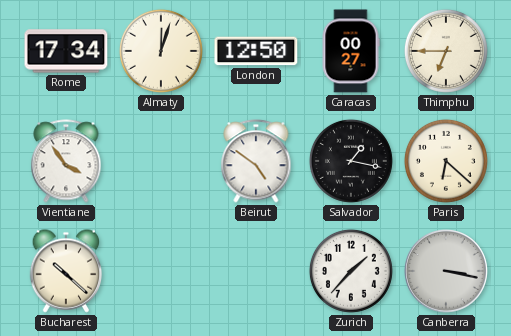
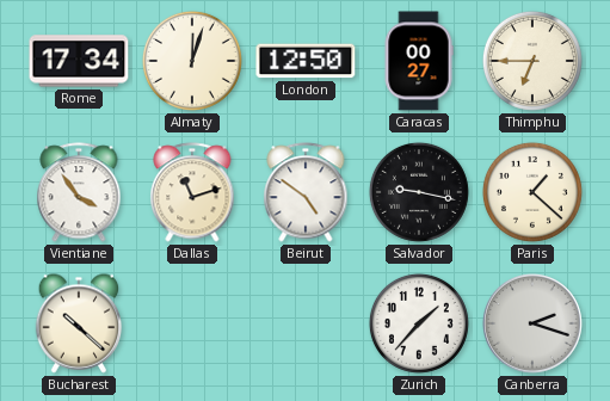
Dallas: none -> 11:12
Salvador: 1:17 -> 9:17
Paris: 6:22 -> 1:22
Canberra: 3:17 -> 2:18
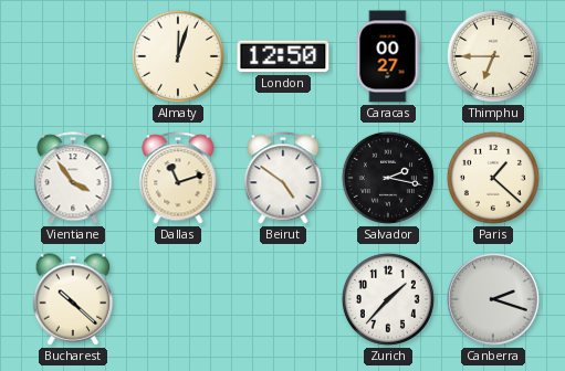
Rome: 17:34 -> none
Salvador: 9:17 -> 2:17
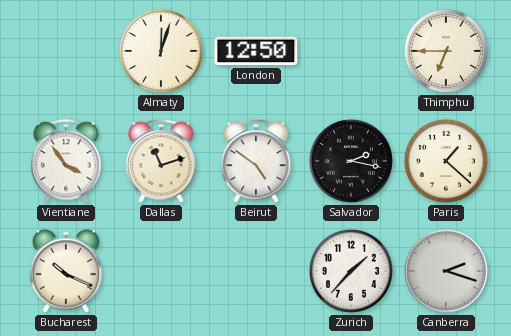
Caracas: 00:27 -> none
Bucharest: 10:22 -> 10:19
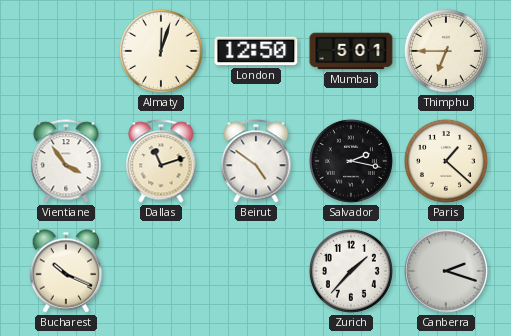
Mumbai: none -> 5:01
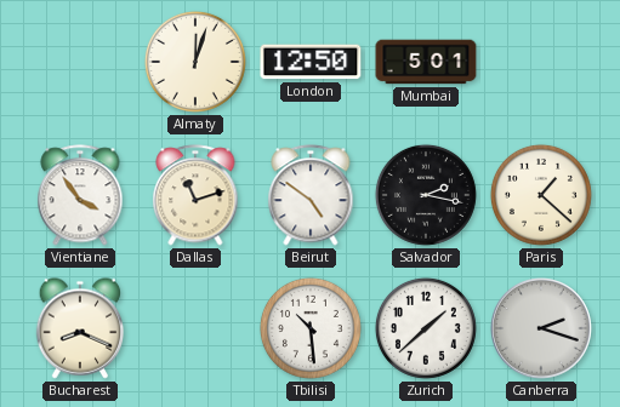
Thimphu: 6:45 -> none
Bucharest: 10:19 -> 8:19
Tbilisi: none -> 10:29
Zurich: 1:37 -> 1:38
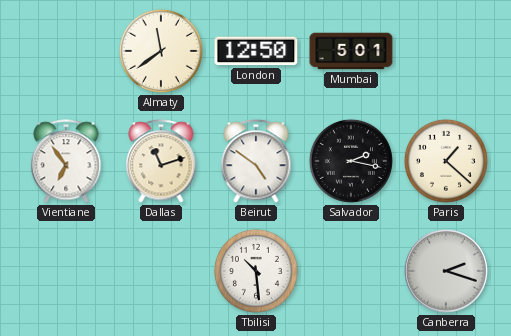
Almaty: 12:03 -> 11:39
Vientiane: 3:54 -> 6:54
Bucharest: 8:19 -> none
Zurich: 1:38 -> none
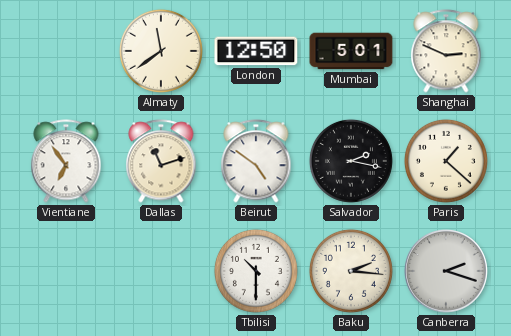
Shanghai: none -> 2:49
Tbilisi: 10:29 -> 10:30
Baku: none -> 2:16
